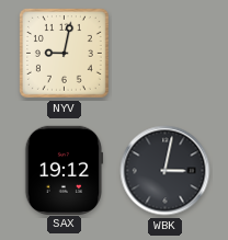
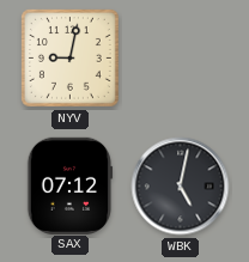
SAX: 19:12 -> 07:12
WBK: 3:02 -> 5:02
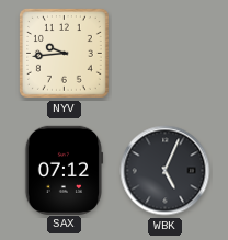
NYV: 9:02 -> 9:44
WBK: 5:02 -> 5:04
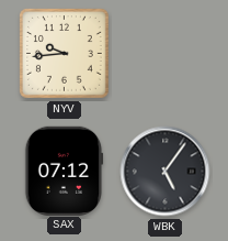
WBK: 5:04 -> 5:06
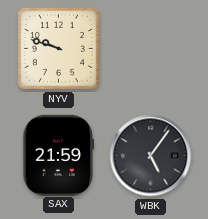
NYV: 9:44 -> 9:48
SAX: 07:12 -> 21:59
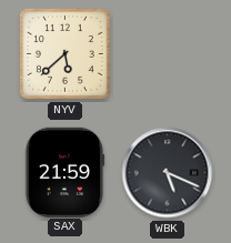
NYV: 9:48 -> 5:38
WBK: 5:06 -> 5:19
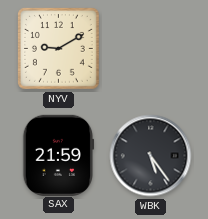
NYV: 5:38 -> 9:10
WBK: 5:19 -> 5:24
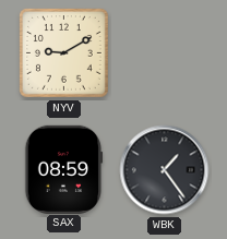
SAX: 21:59 -> 08:59
WBK: 5:24 -> 1:24
